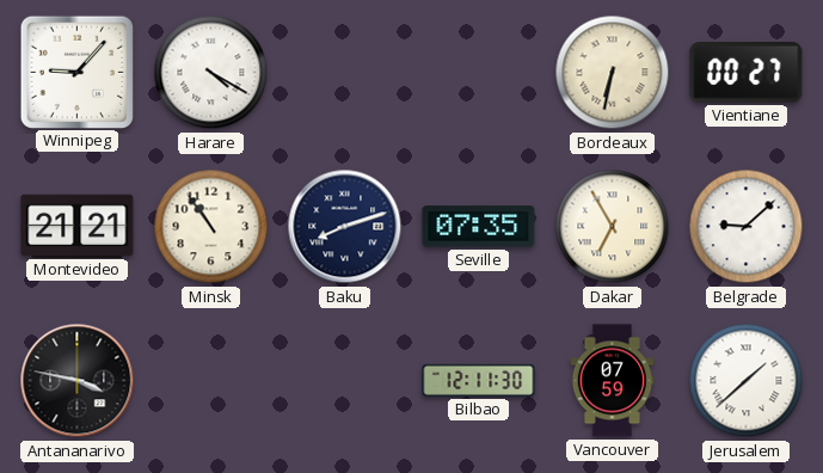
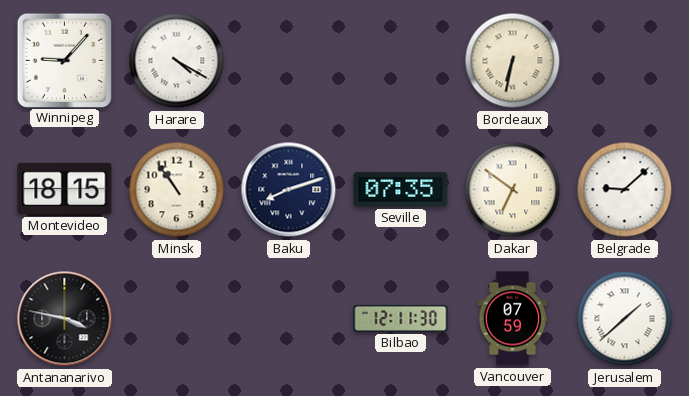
Vientiane: 00:27 -> none
Montevideo: 21:21 -> 18:15
Dakar: 6:55 -> 6:51
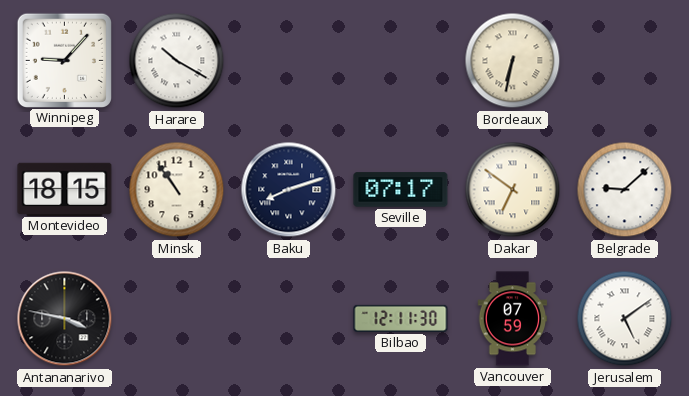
Harare: 4:20 -> 10:20
Seville: 07:35 -> 07:17
Jerusalem: 1:38 -> 5:09
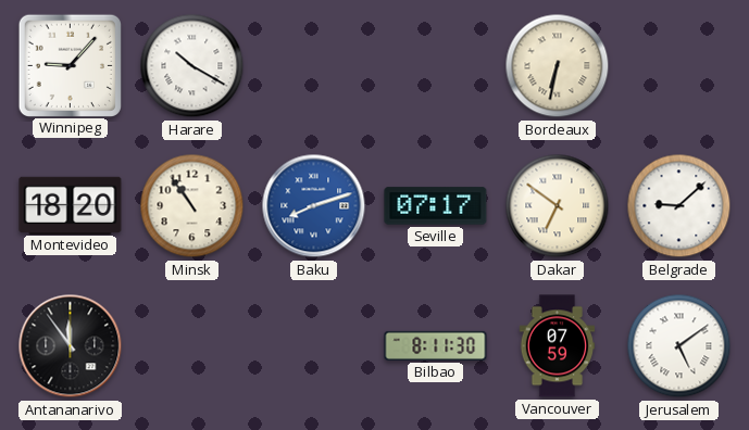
Montevideo: 18:15 -> 18:20
Baku dial: navy -> blue
Antananarivo: 3:47 -> 11:54
Bilbao: 12:11 -> 8:11
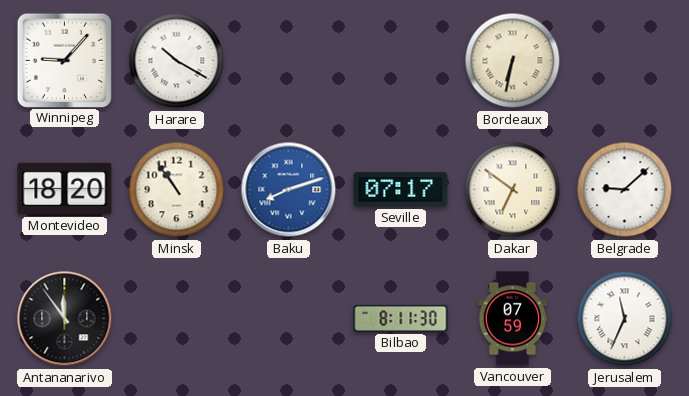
Jerusalem: 5:09 -> 11:34
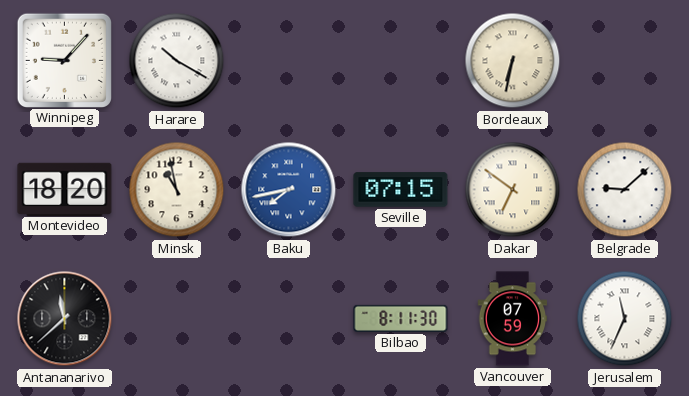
Minsk: 10:54 -> 10:58
Baku: 8:12 -> 7:43
Seville: 07:17 -> 07:15
Antananarivo: 11:54 -> 11:38
